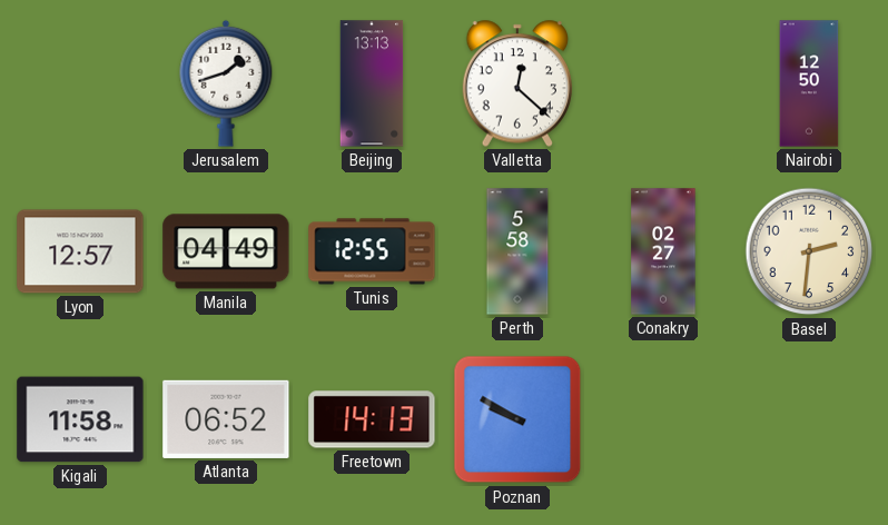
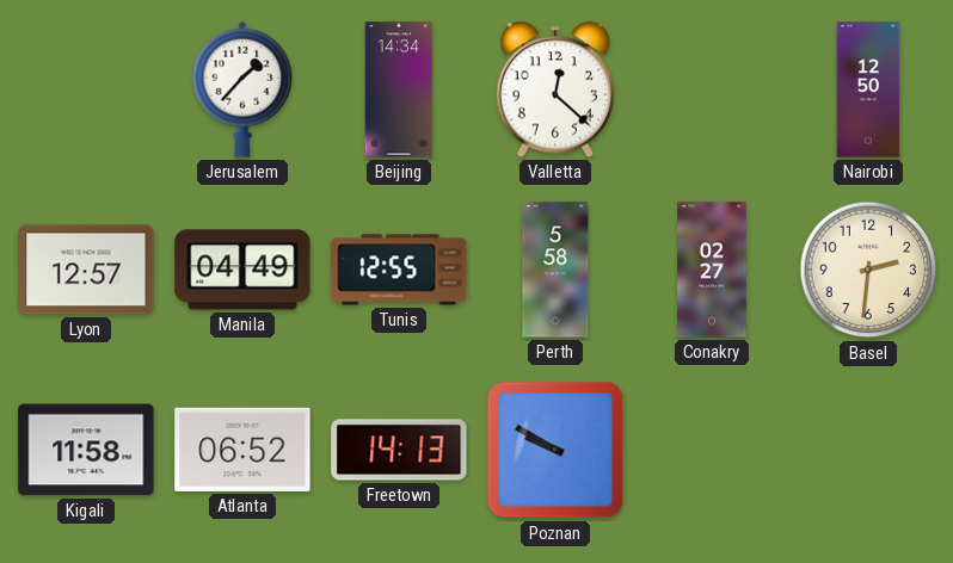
Jerusalem: 1:42 -> 1:37
Beijing: 13:13 -> 14:34
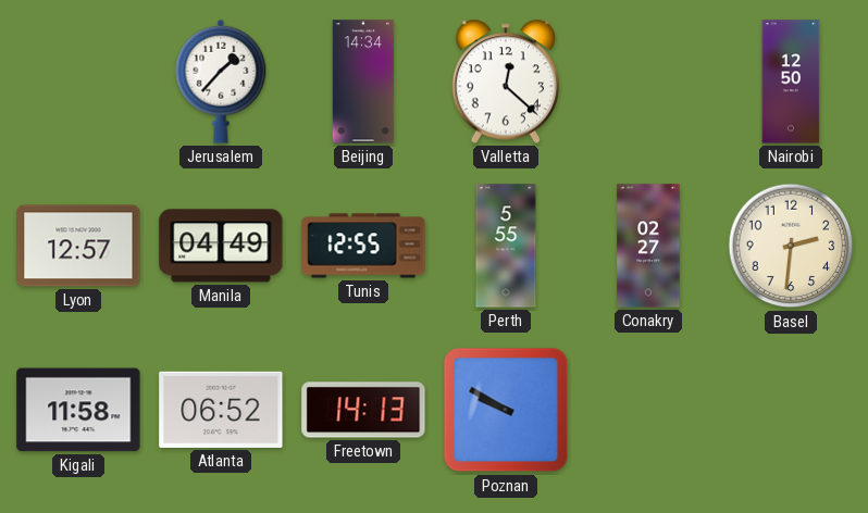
Perth: 5:58 -> 5:55
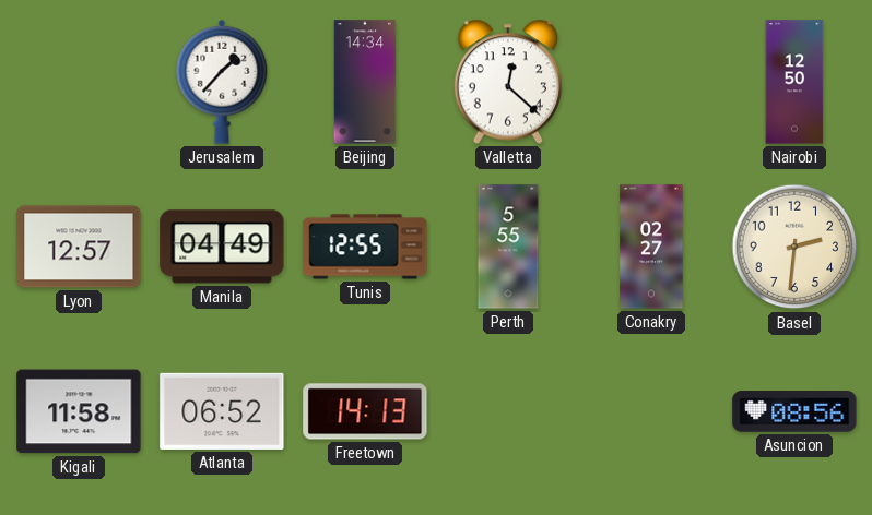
Poznan: 9:50 -> none
Asuncion: none -> 08:56
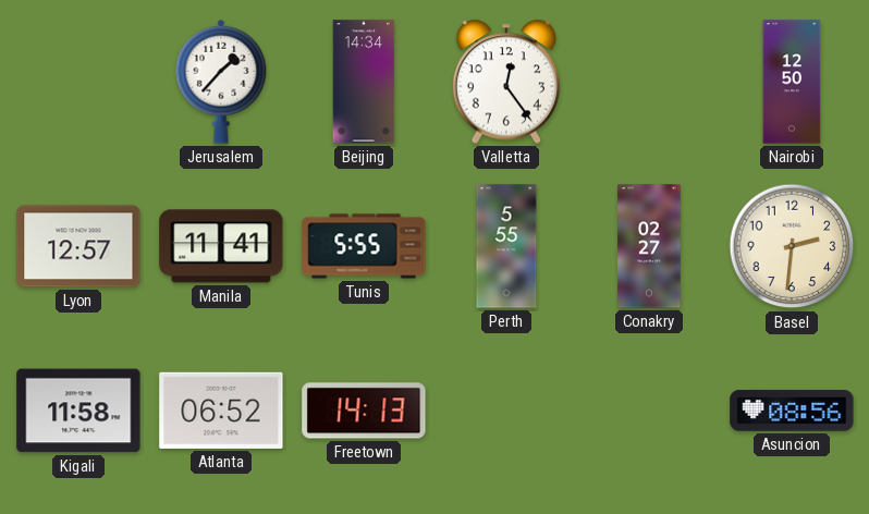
Valletta: 12:22 -> 12:24
Manila: 04:49 -> 11:41
Tunis: 12:55 -> 5:55
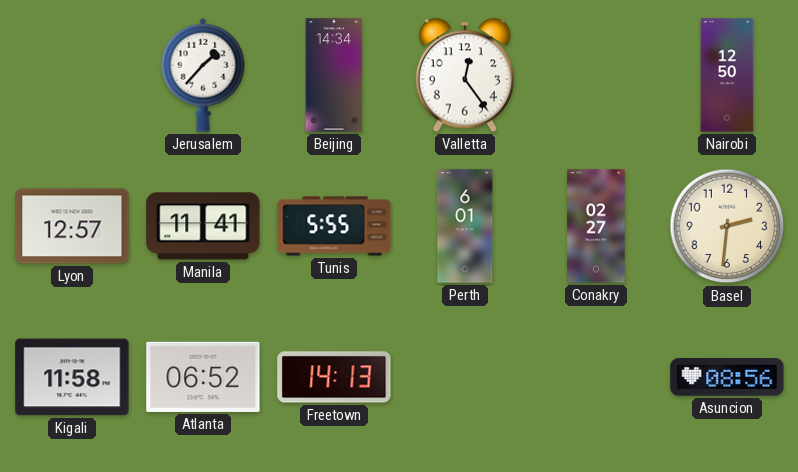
Perth: 5:55 -> 6:01
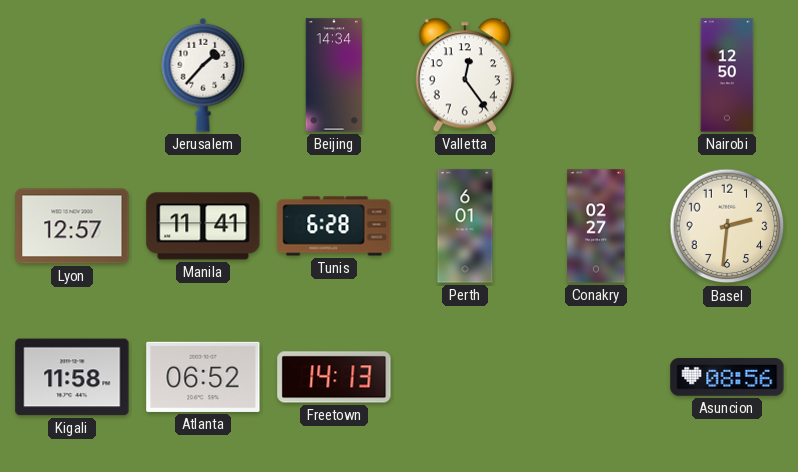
Tunis: 5:55 -> 6:28
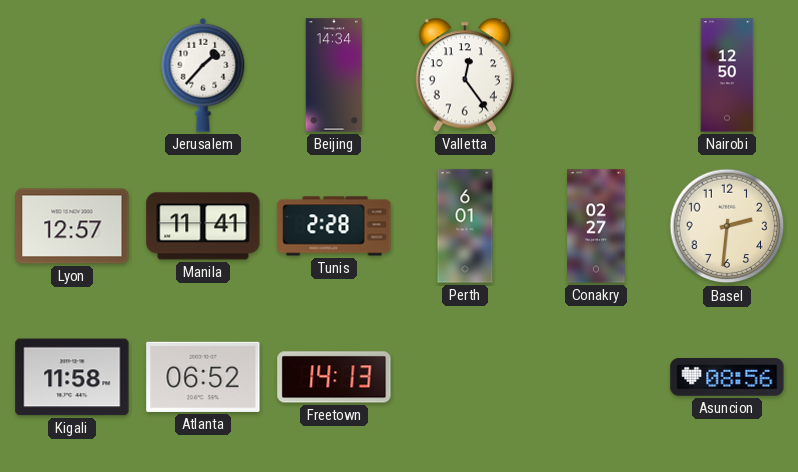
Tunis: 6:28 -> 2:28
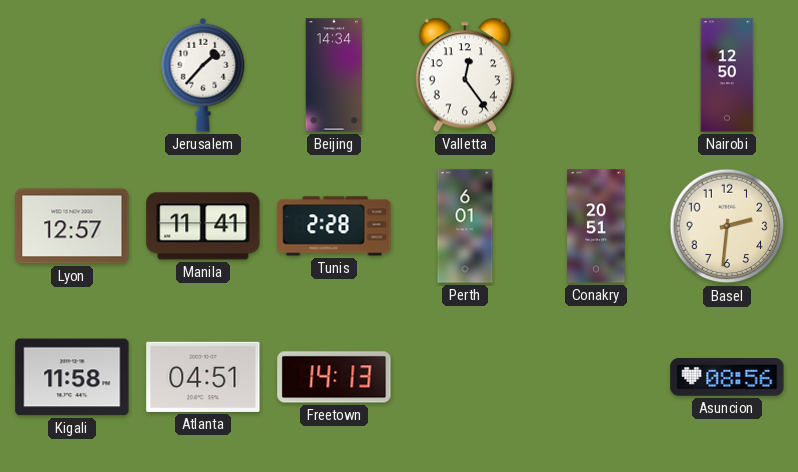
Conakry: 02:27 -> 20:51
Atlanta: 06:52 -> 04:51
